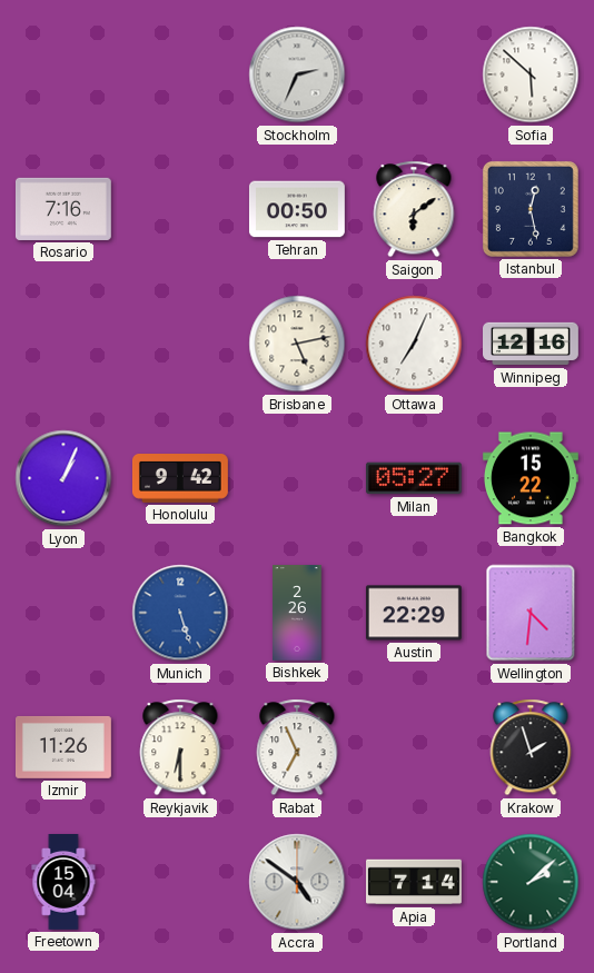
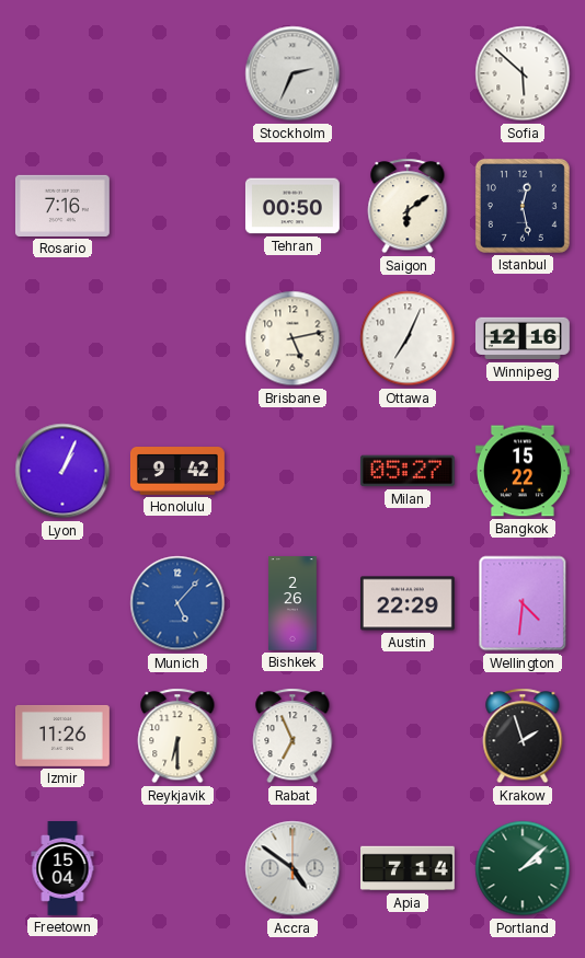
Munich: 5:27 -> 5:07
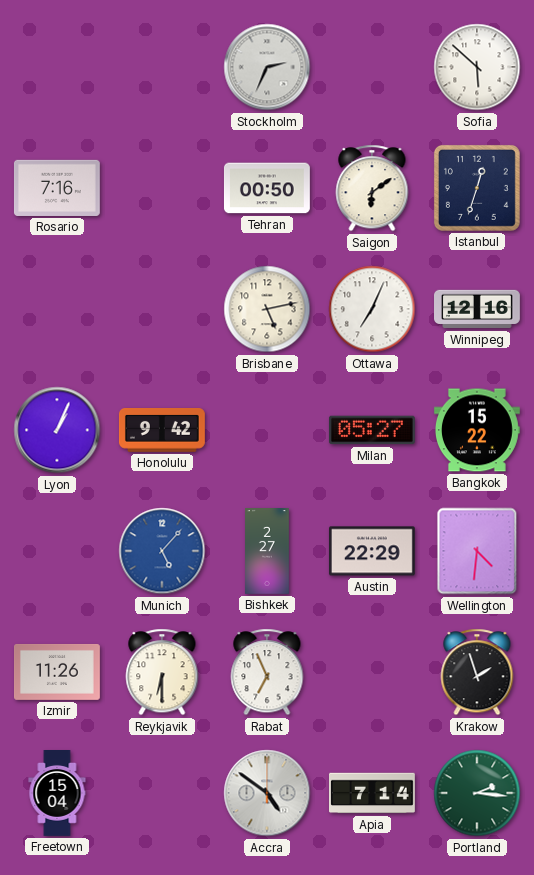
Istanbul: 12:28 -> 12:33
Bishkek: 2:26 -> 2:27
Portland: 2:08 -> 2:16
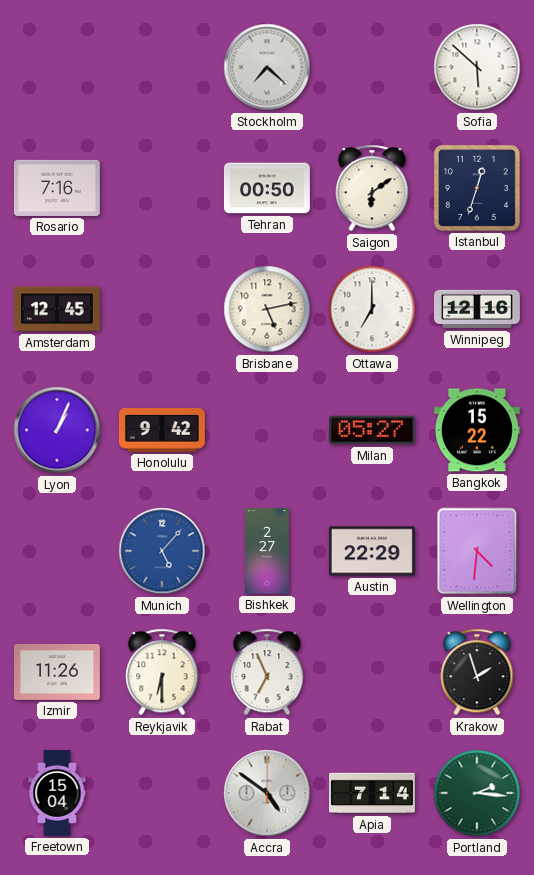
Stockholm: 2:34 -> 7:22
Amsterdam: none -> 12:45
Ottawa: 7:04 -> 7:00
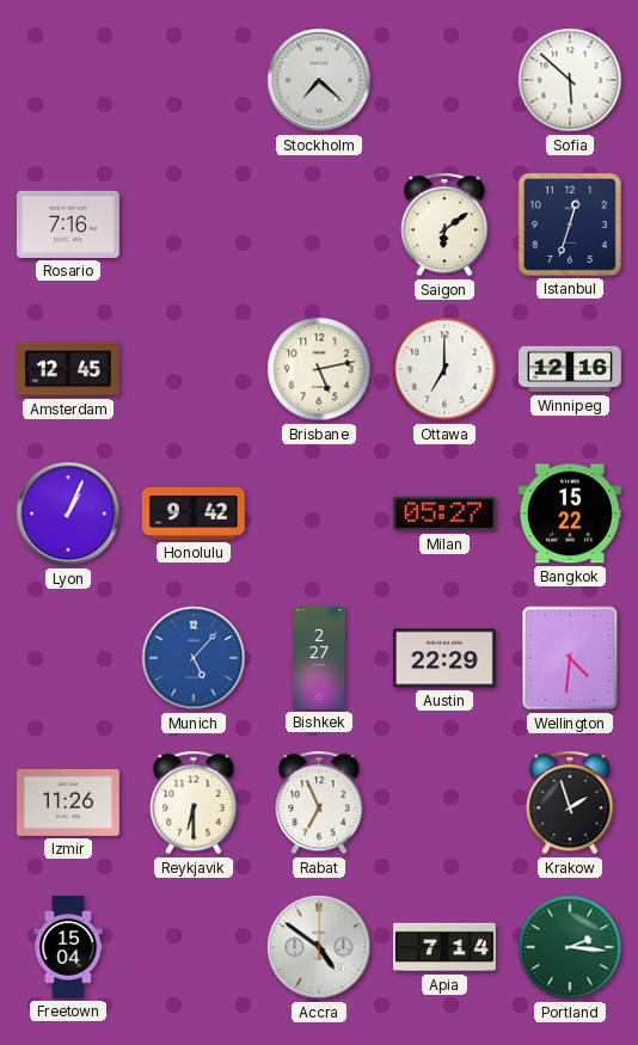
Tehran: 00:50 -> none
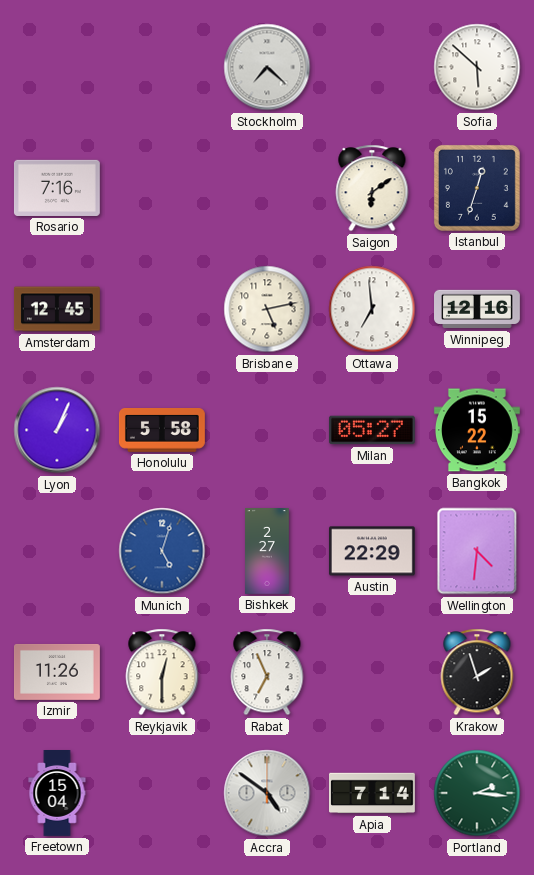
Ottawa: 7:00 -> 6:59
Honolulu: 9:42 -> 5:58
Munich: 5:07 -> 5:03
Reykjavik: 6:30 -> 12:30
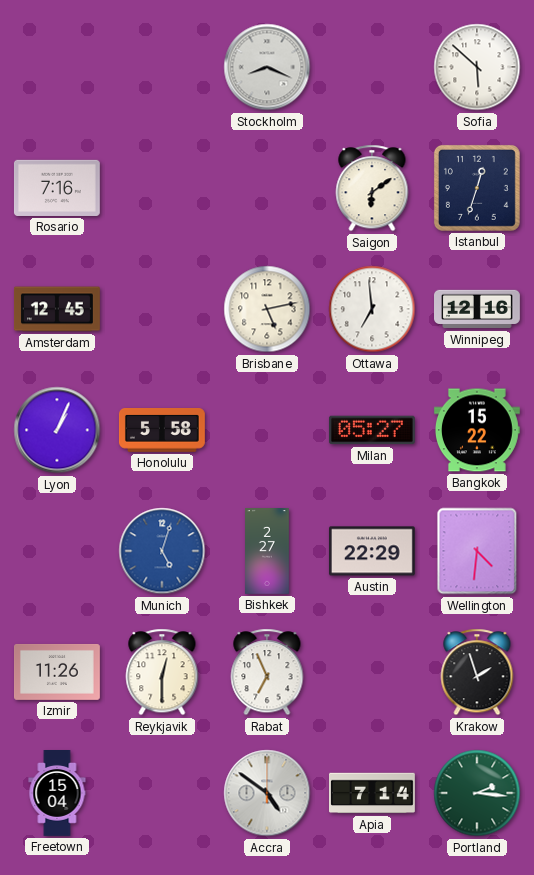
Stockholm: 7:22 -> 8:19
